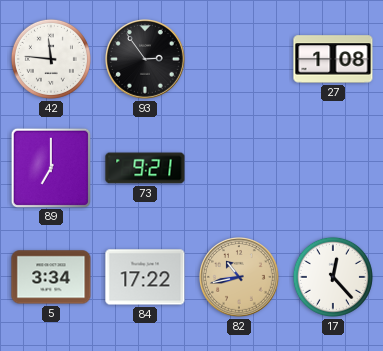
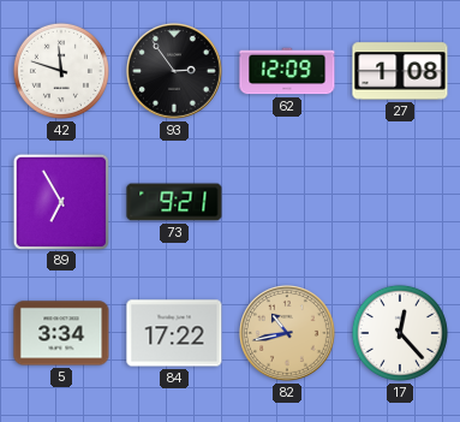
42: 11:46 -> 11:48
62: none -> 12:09
89: 7:00 -> 6:55
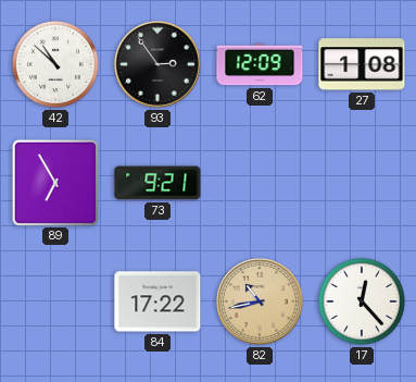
42: 11:48 -> 10:52
5: 3:34 -> none
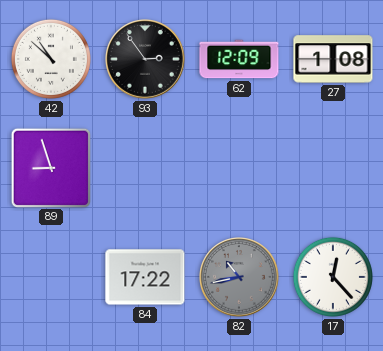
89: 6:55 -> 8:57
73: 9:21 -> none
82 dial: champagne -> grey
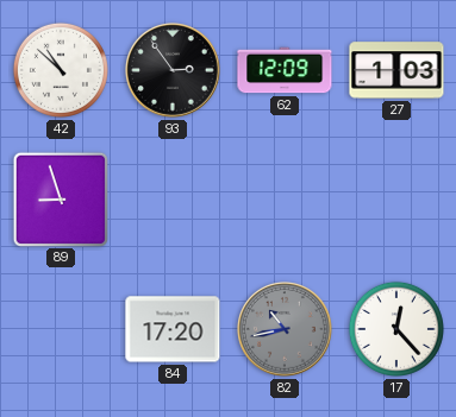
27: 1:08 -> 1:03
84: 17:22 -> 17:20
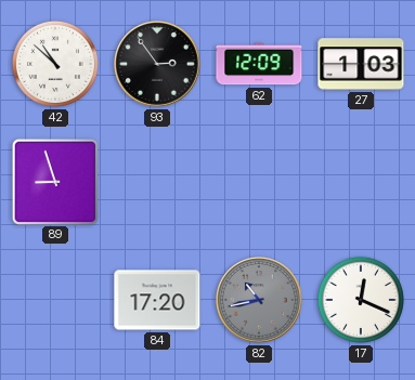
17: 12:23 -> 12:19
